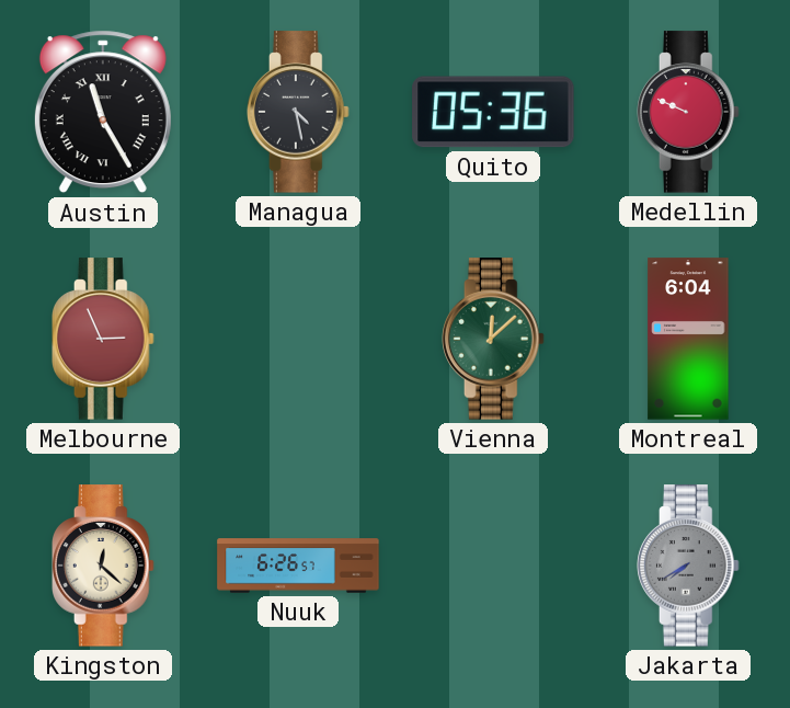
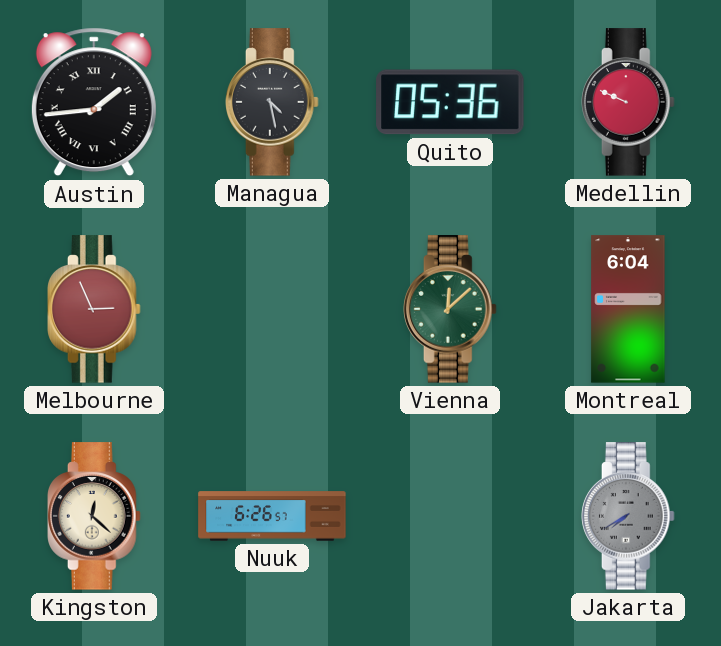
Austin: 11:25 -> 1:44
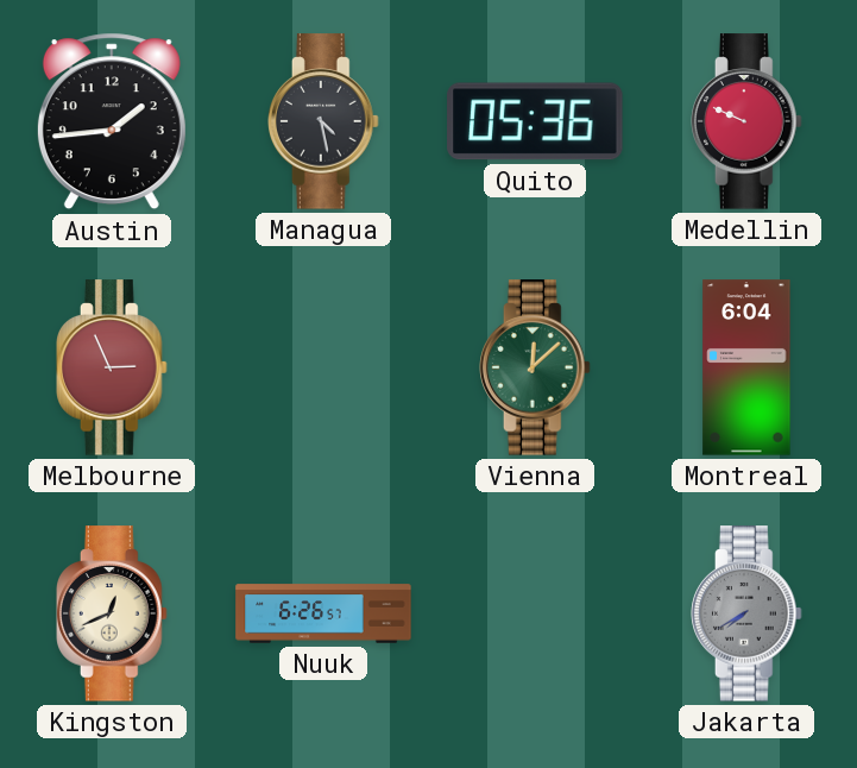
Austin numerals: Roman -> Arabic
Kingston: 12:22 -> 12:41
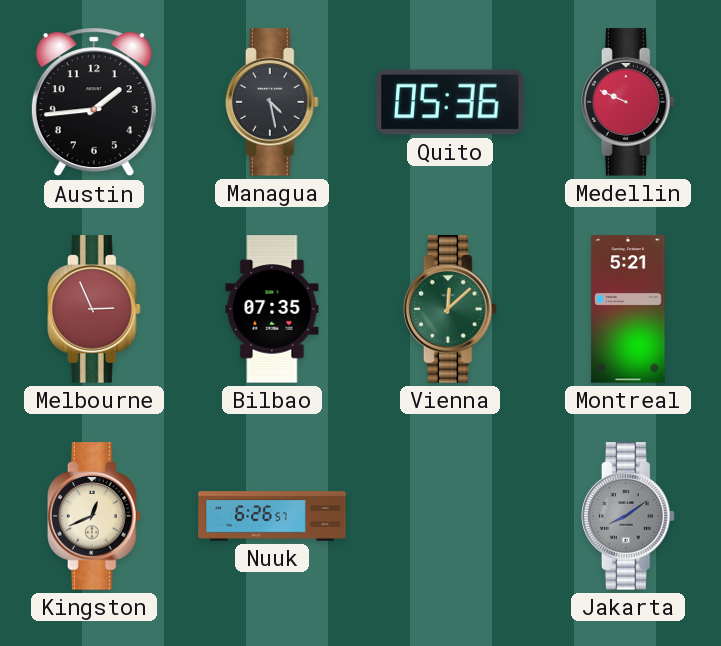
Bilbao: none -> 07:35
Montreal: 6:04 -> 5:21
Jakarta: 7:40 -> 8:09
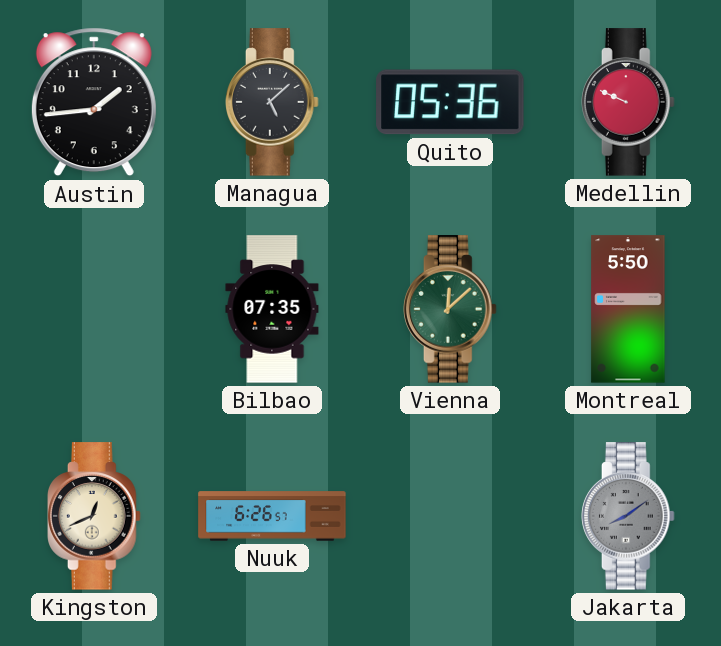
Managua: 4:28 -> 5:08
Melbourne: 2:56 -> none
Montreal: 5:21 -> 5:50
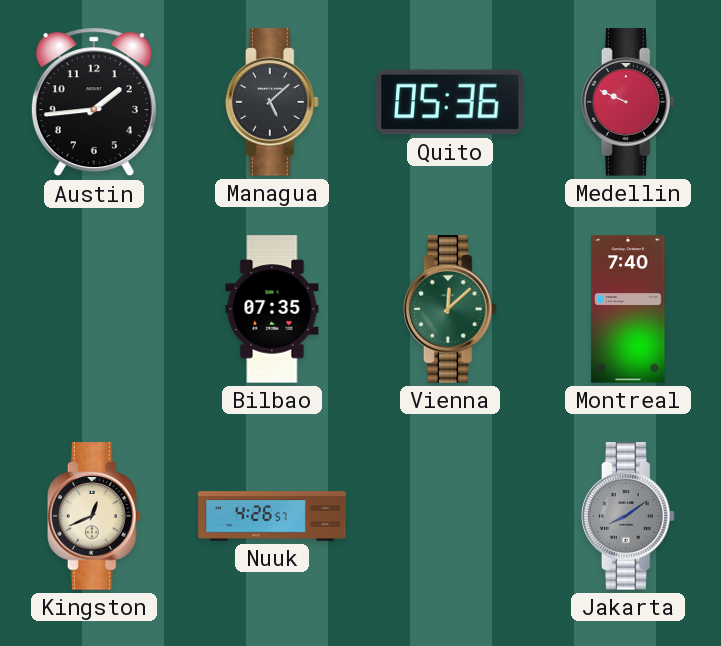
Montreal: 5:50 -> 7:40
Nuuk: 6:26 -> 4:26
